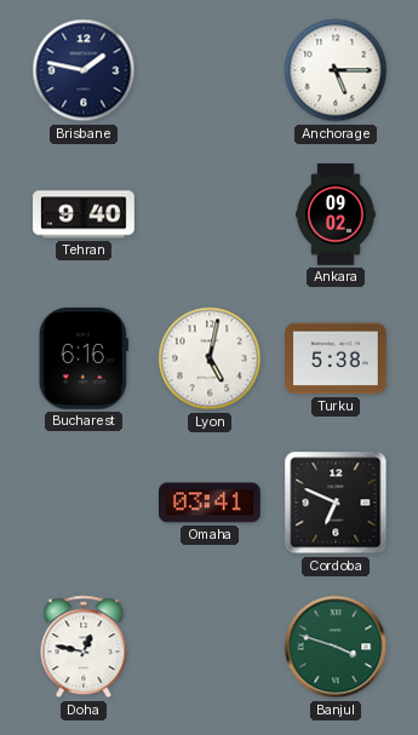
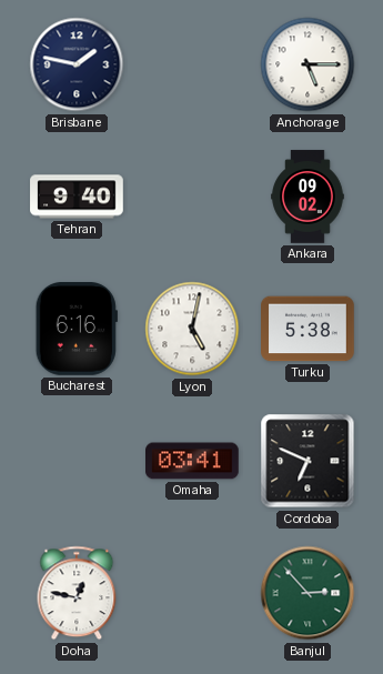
Banjul: 3:48 -> 2:53
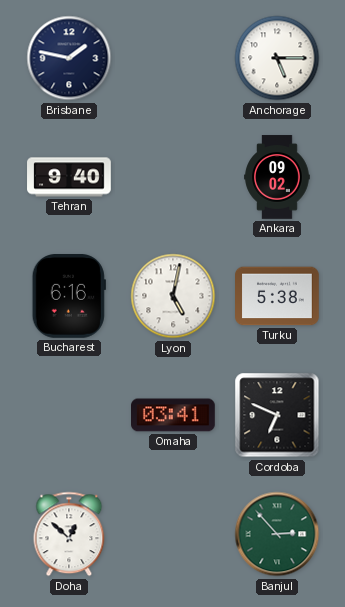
Doha: 12:47 -> 12:52
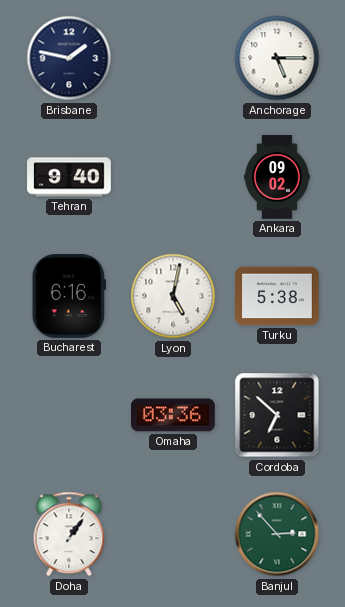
Omaha: 03:41 -> 03:36
Cordoba: 6:49 -> 6:52
Doha: 12:52 -> 1:06
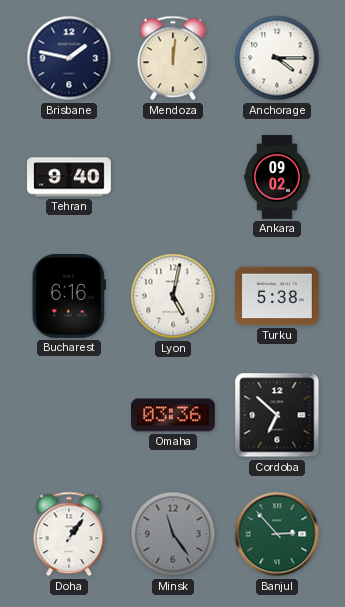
Mendoza: none -> 12:01
Anchorage: 5:15 -> 4:15
Minsk: none -> 11:24
